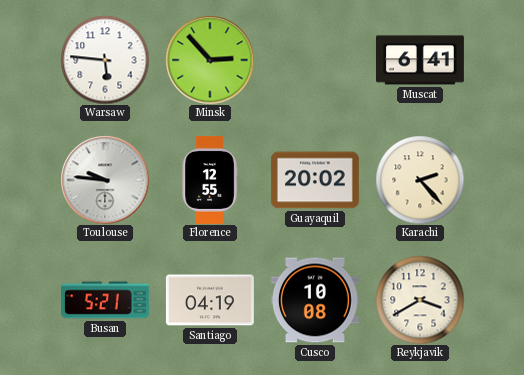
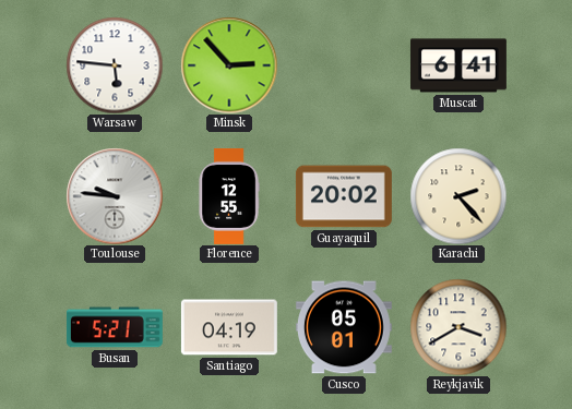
Cusco: 10:08 -> 05:01
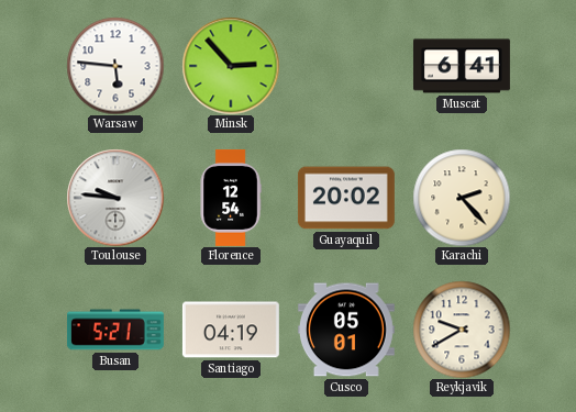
Florence: 12:55 -> 12:54
Reykjavik: 3:40 -> 9:40
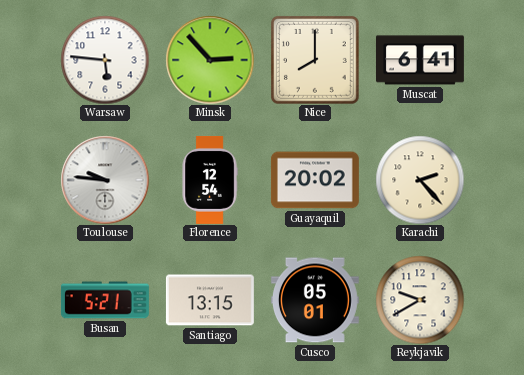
Nice: none -> 8:00
Santiago: 04:19 -> 13:15
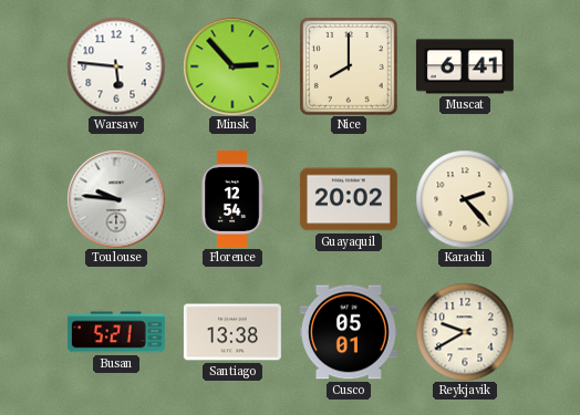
Santiago: 13:15 -> 13:38
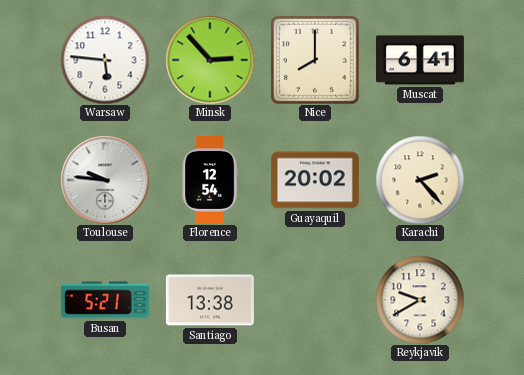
Cusco: 05:01 -> none
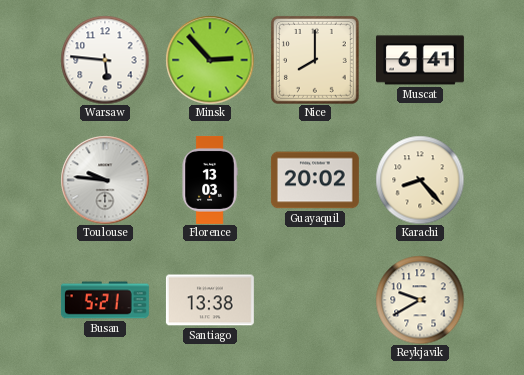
Florence: 12:54 -> 13:03
Karachi: 2:23 -> 8:23
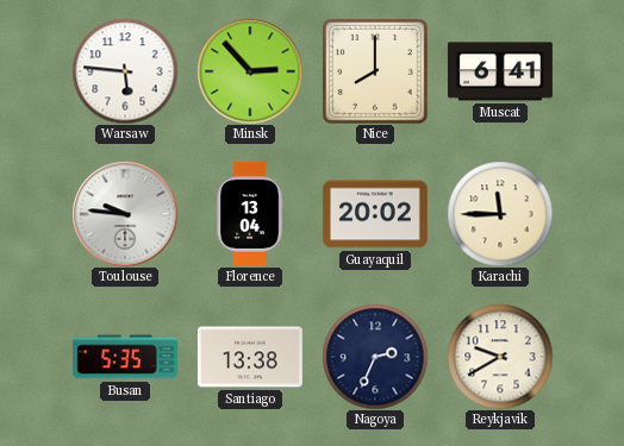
Florence: 13:03 -> 13:04
Karachi: 8:23 -> 11:45
Busan: 5:21 -> 5:35
Nagoya: none -> 2:34
